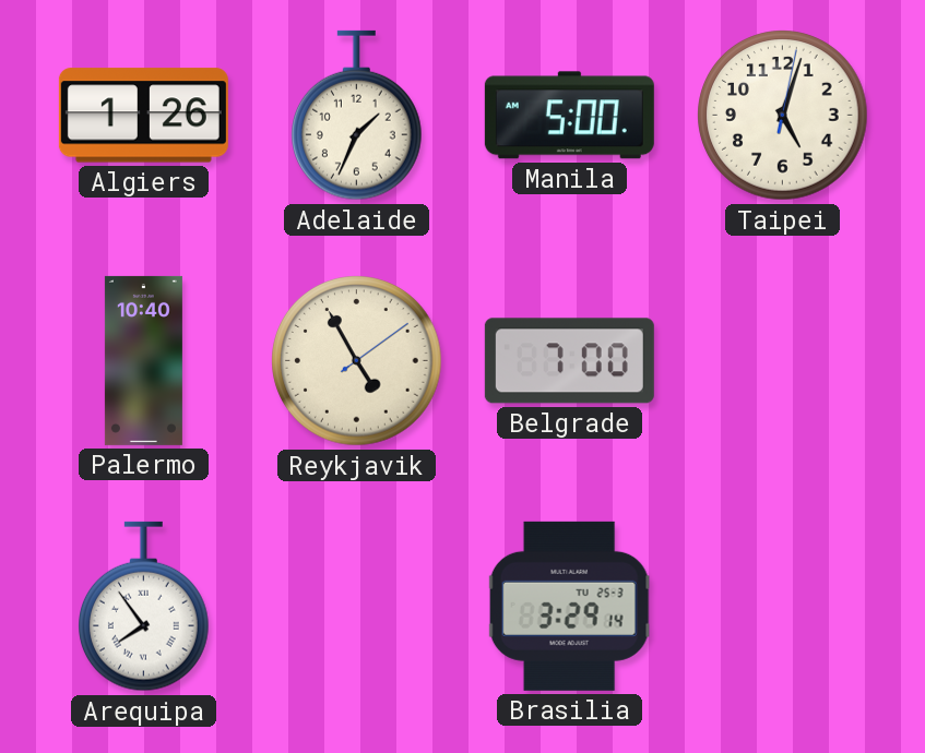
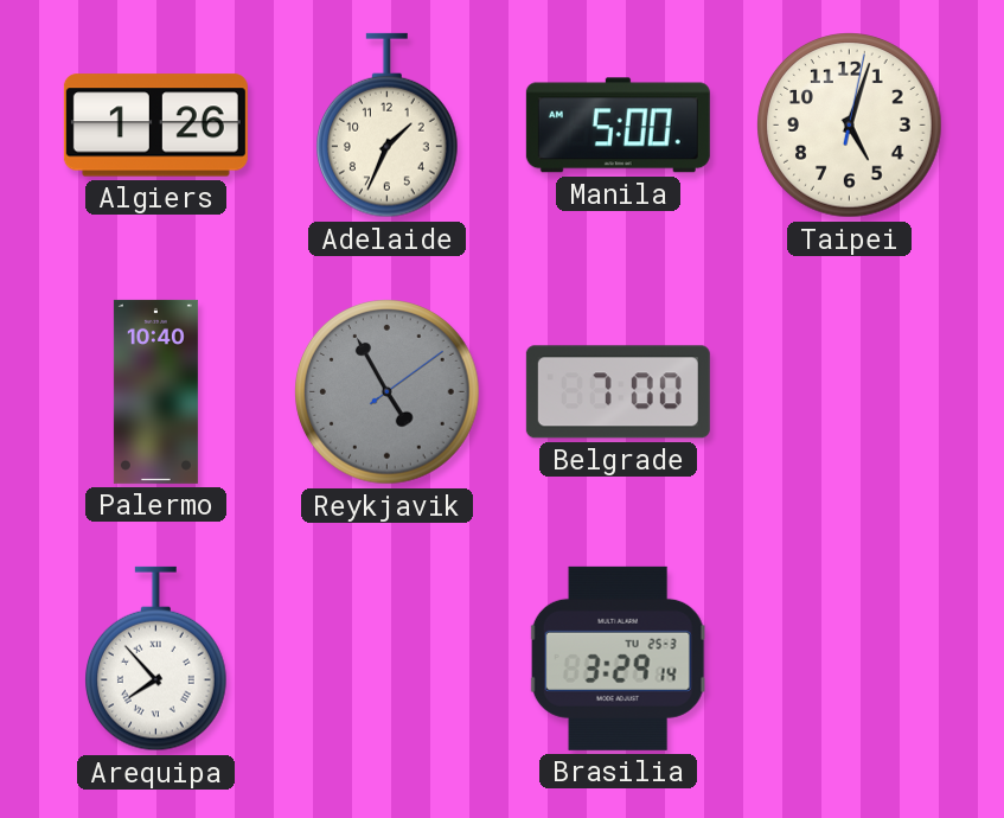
Reykjavik dial: cream -> grey
Arequipa: 7:54 -> 7:53
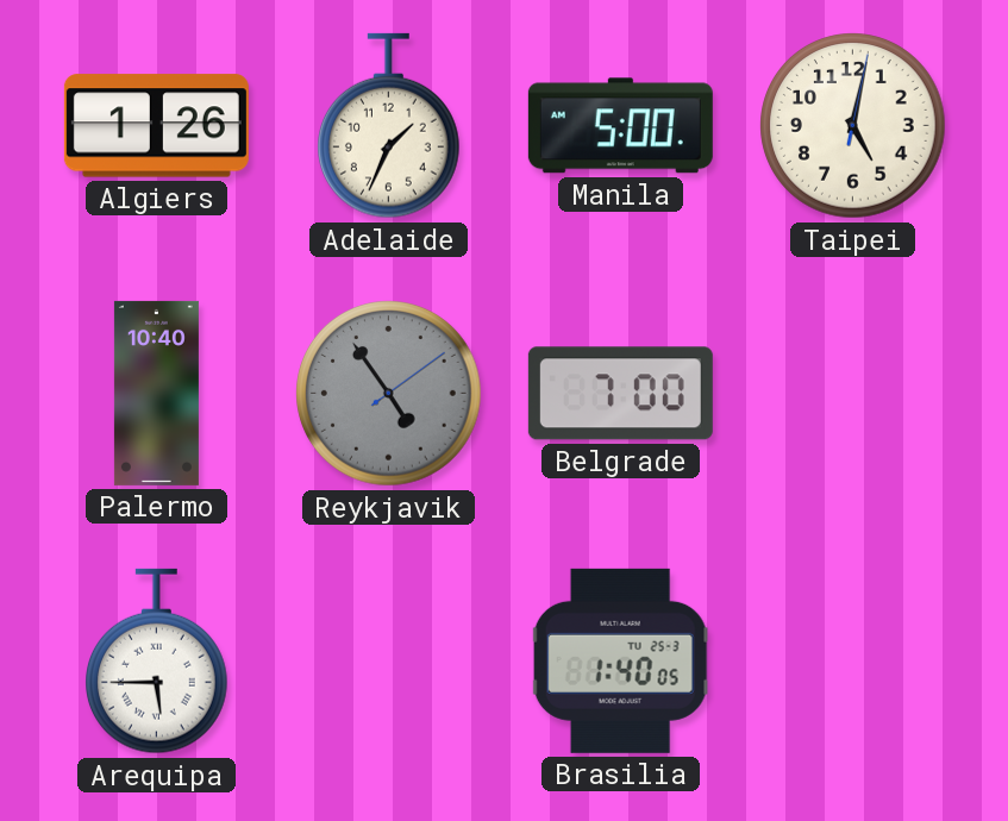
Taipei: 5:03 -> 5:02
Reykjavik: 4:55 -> 4:54
Arequipa: 7:53 -> 5:45
Brasilia: 3:29 -> 1:40
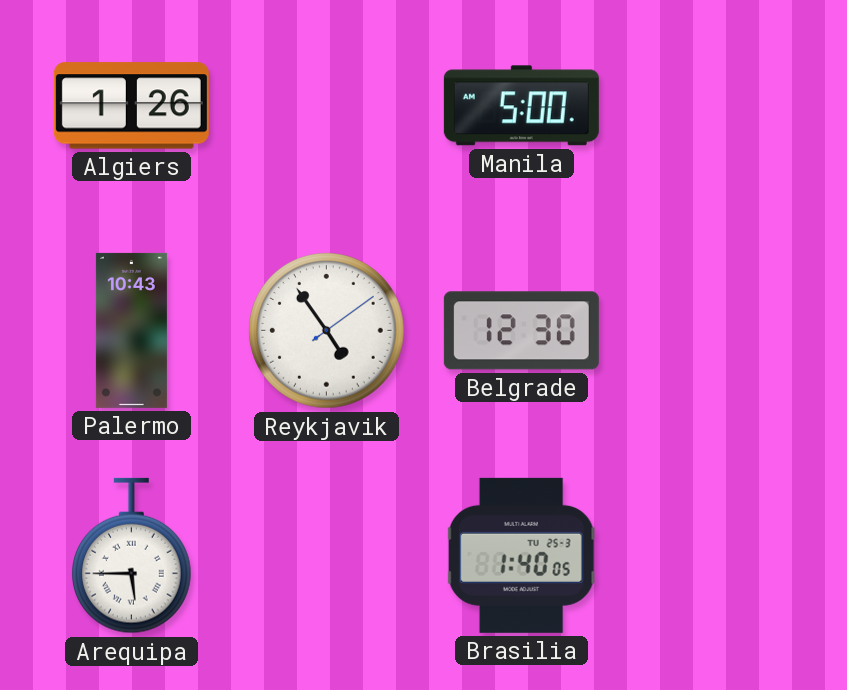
Adelaide: 1:34 -> none
Taipei: 5:02 -> none
Palermo: 10:40 -> 10:43
Reykjavik dial: grey -> white
Belgrade: 7:00 -> 12:30
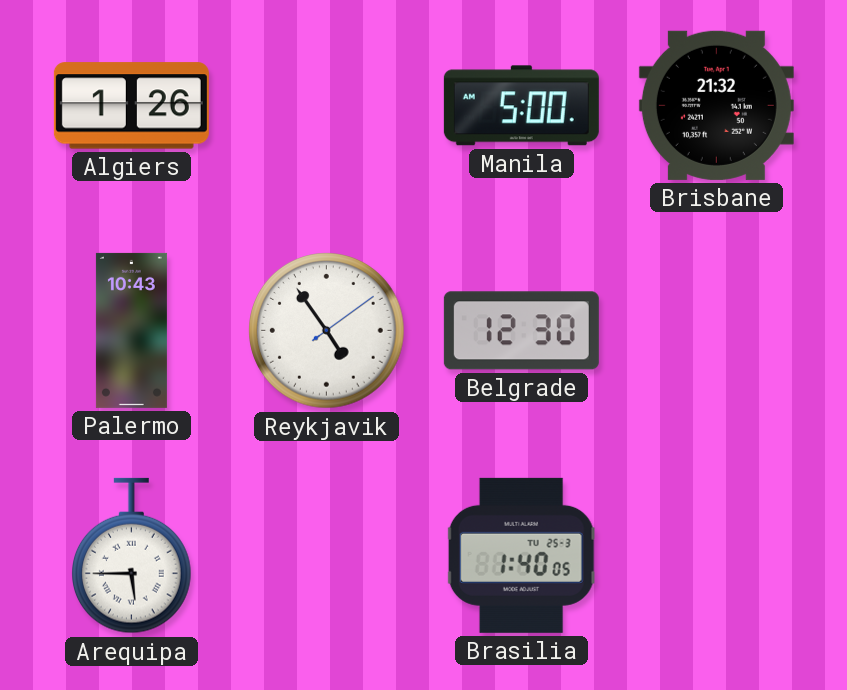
Brisbane: none -> 21:32
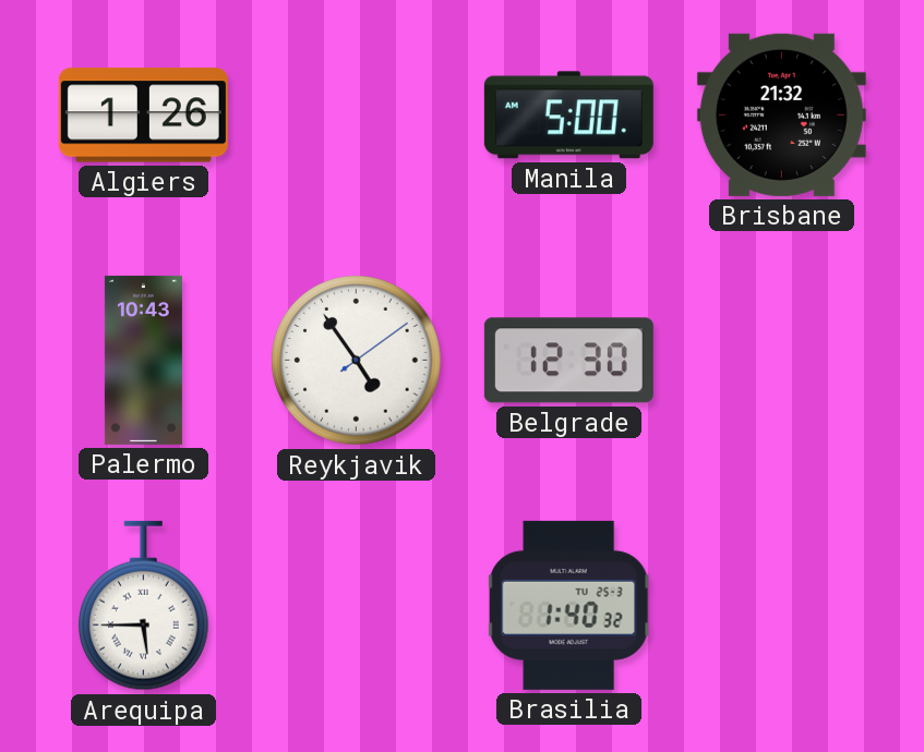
Brasilia: 1:40:05 -> 1:40:32
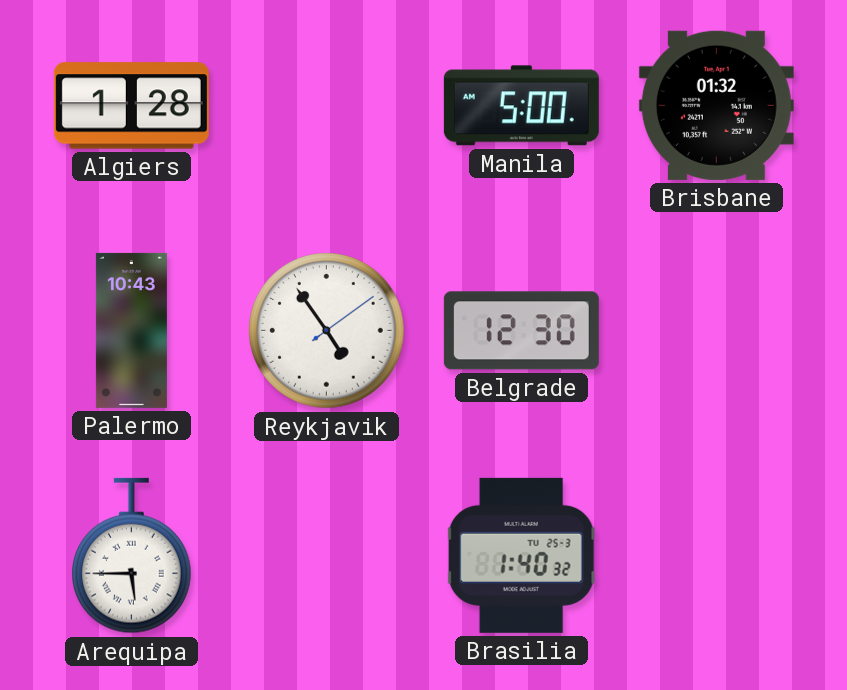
Algiers: 1:26 -> 1:28
Brisbane: 21:32 -> 01:32
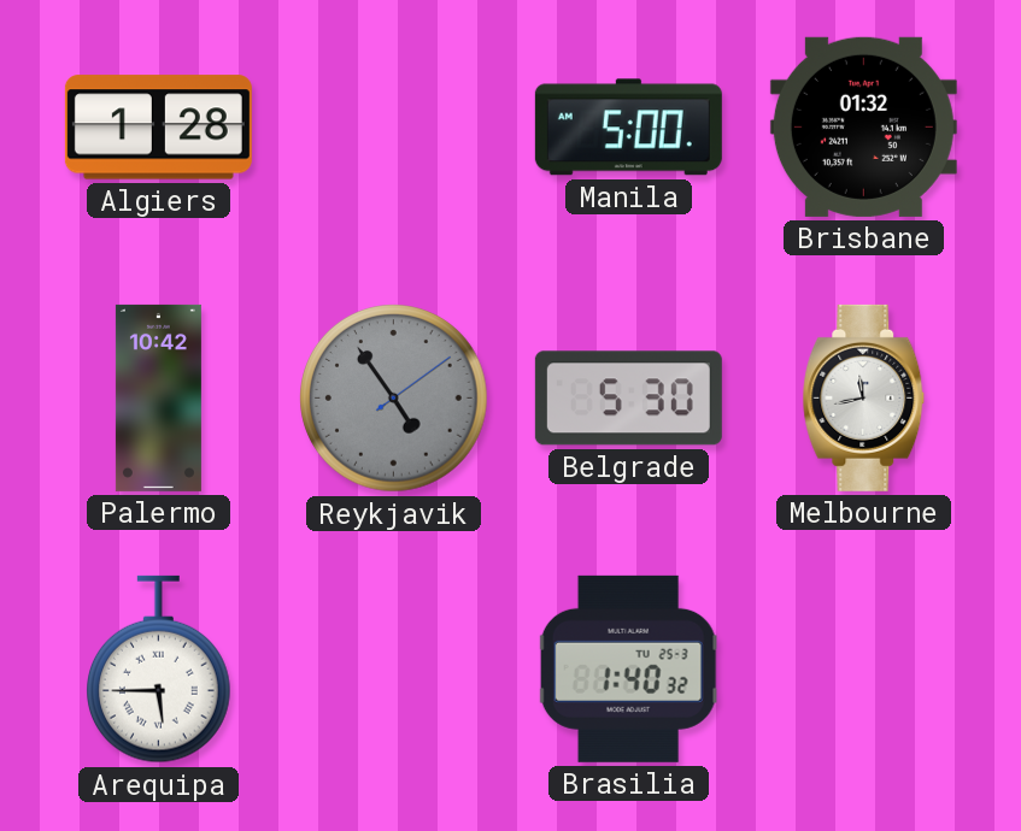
Palermo: 10:43 -> 10:42
Reykjavik dial: white -> grey
Belgrade: 12:30 -> 5:30
Melbourne: none -> 11:43
